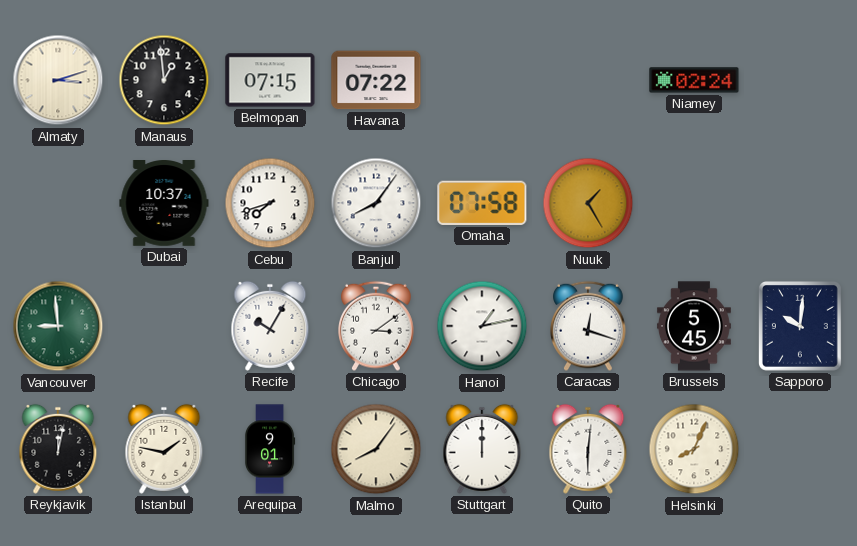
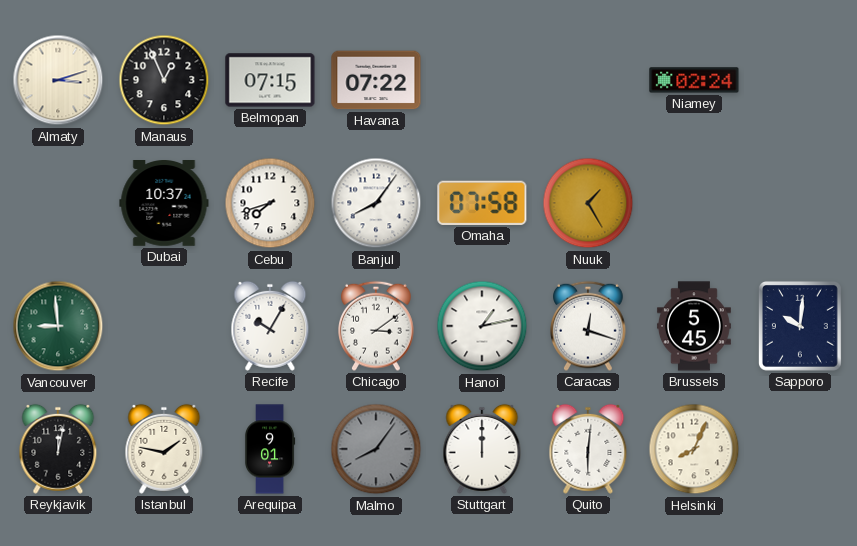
Manaus: 12:59 -> 12:56
Malmo dial: cream -> grey
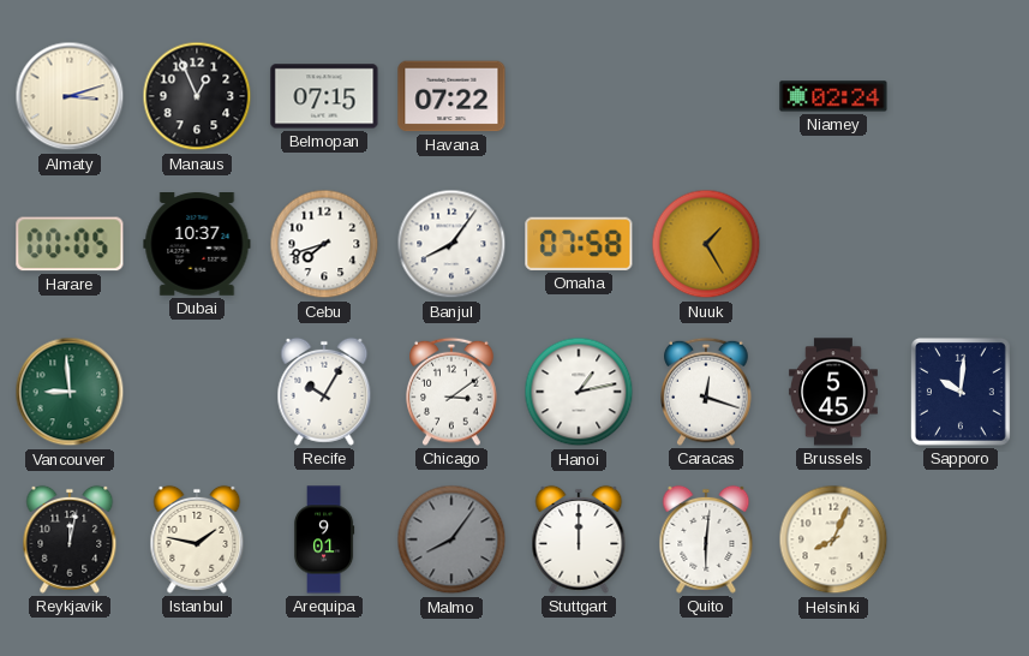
Harare: none -> 00:05
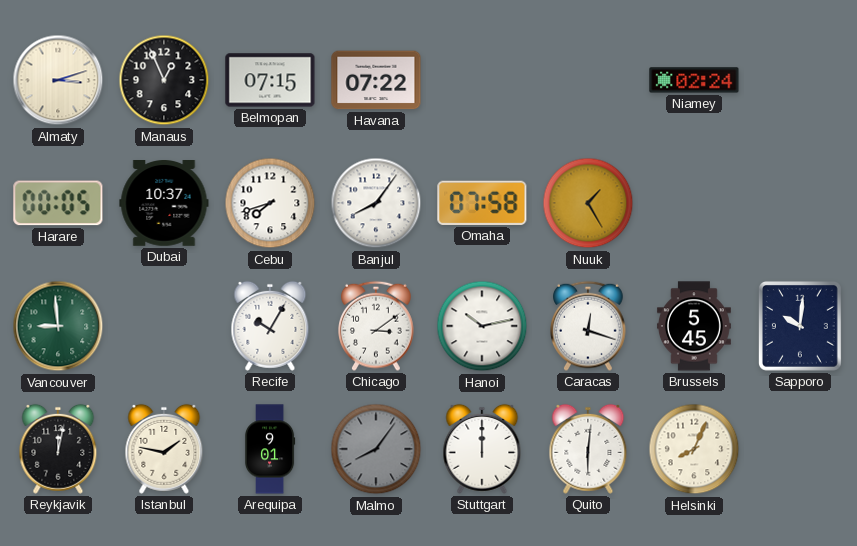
Hanoi: 1:13 -> 10:13
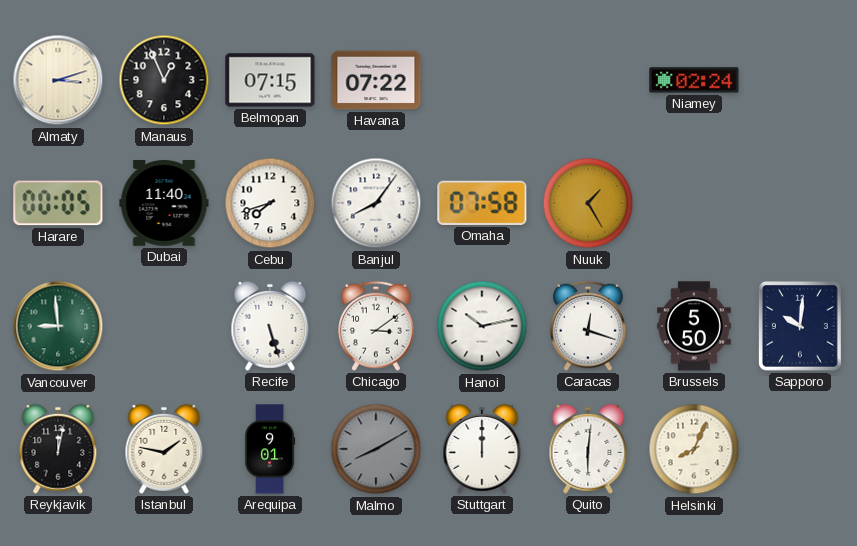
Dubai: 10:37 -> 11:40
Recife: 10:05 -> 5:27
Brussels: 5:45 -> 5:50
Malmo: 8:06 -> 8:10
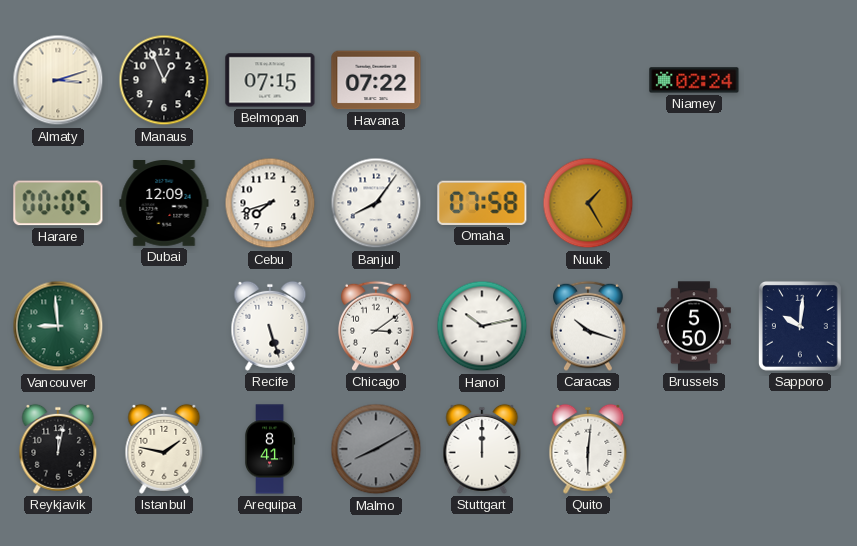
Dubai: 11:40 -> 12:09
Caracas: 12:18 -> 10:18
Arequipa: 9:01 -> 8:41
Helsinki: 8:04 -> none
